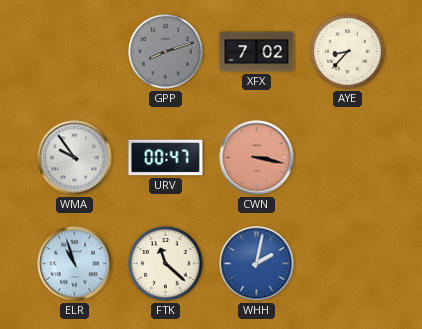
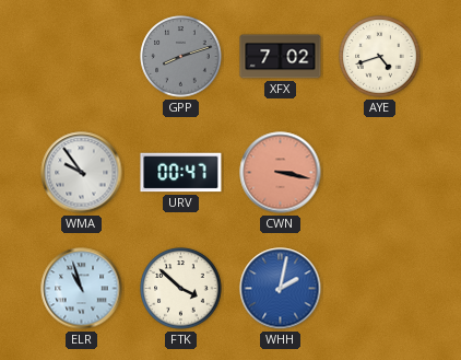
AYE: 8:37 -> 4:42
FTK: 11:22 -> 3:52
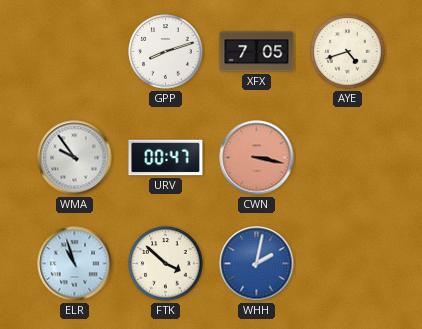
GPP dial: grey -> white
XFX: 7:02 -> 7:05
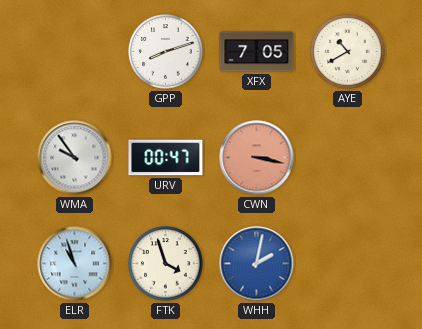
AYE: 4:42 -> 10:40
FTK: 3:52 -> 3:57
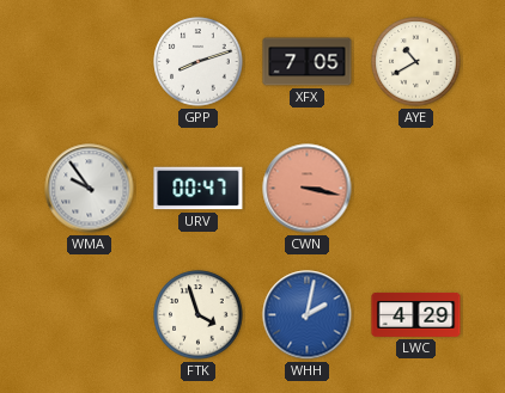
ELR: 10:57 -> none
LWC: none -> 4:29
